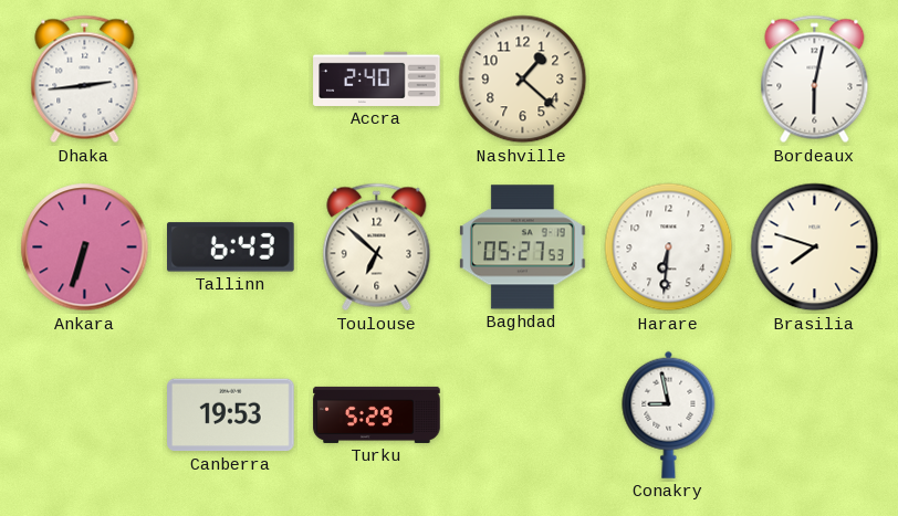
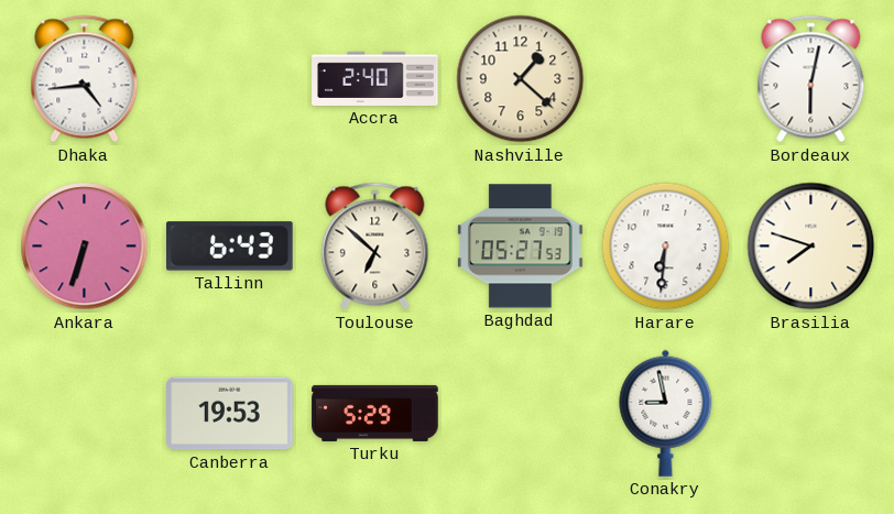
Dhaka: 2:44 -> 4:44
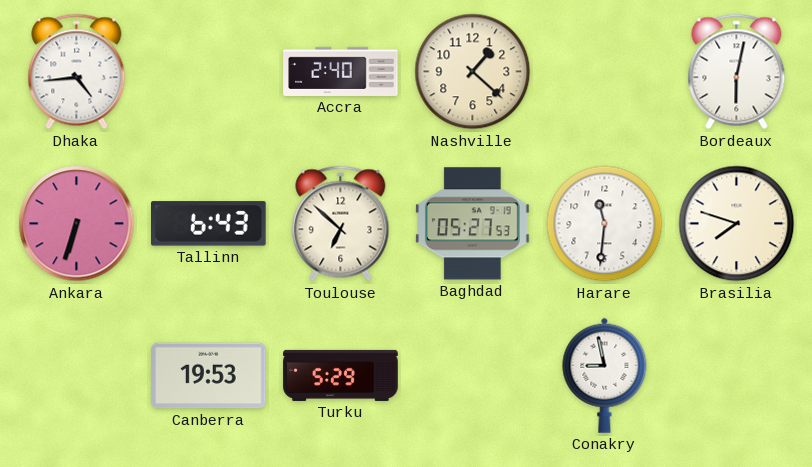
Harare: 6:31 -> 11:31
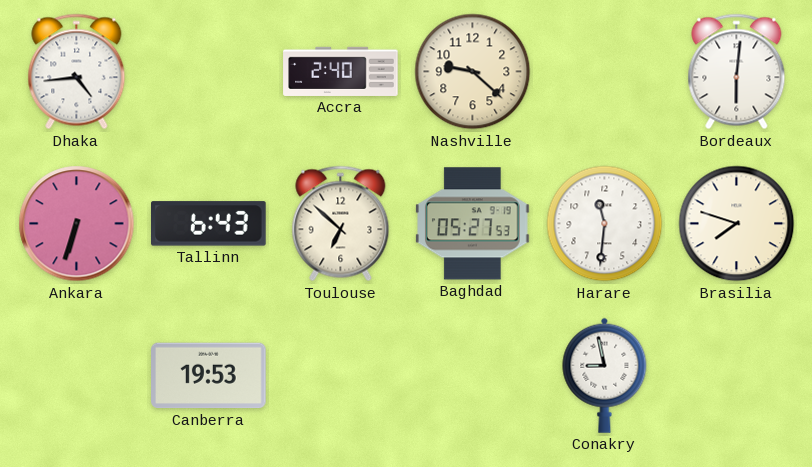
Nashville: 1:22 -> 9:22
Bordeaux: 6:02 -> 6:01
Turku: 5:29 -> none
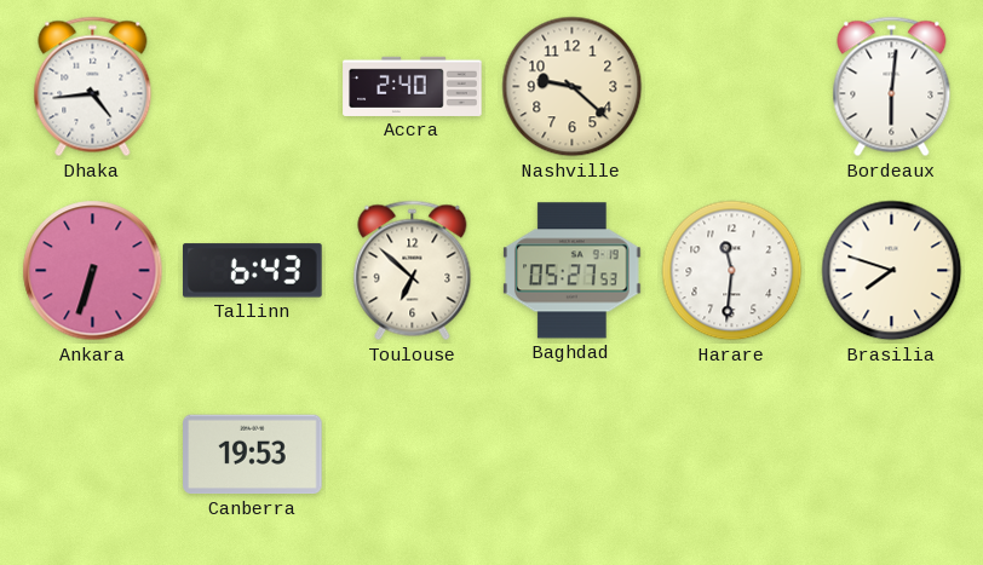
Conakry: 8:58 -> none
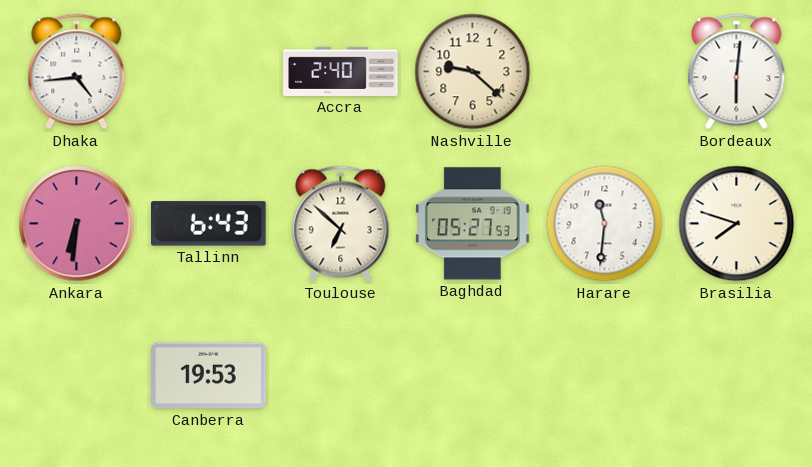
Ankara: 6:33 -> 6:31
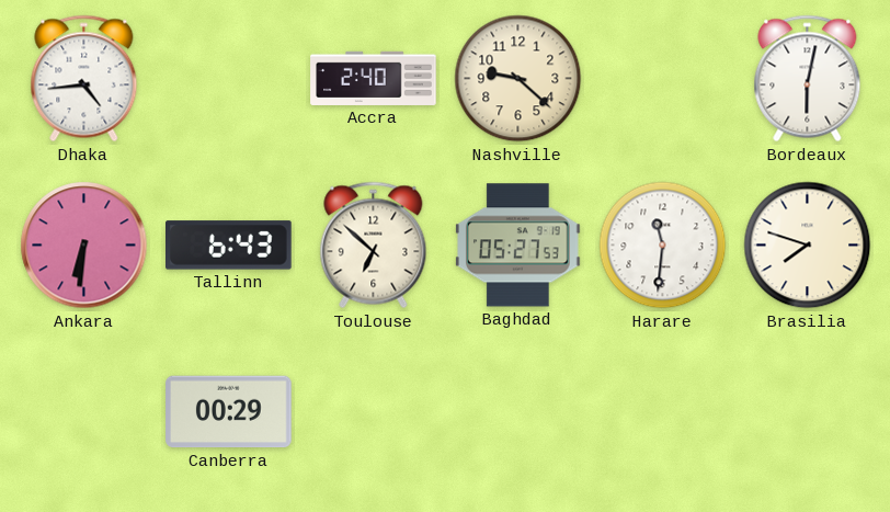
Bordeaux: 6:01 -> 6:02
Canberra: 19:53 -> 00:29
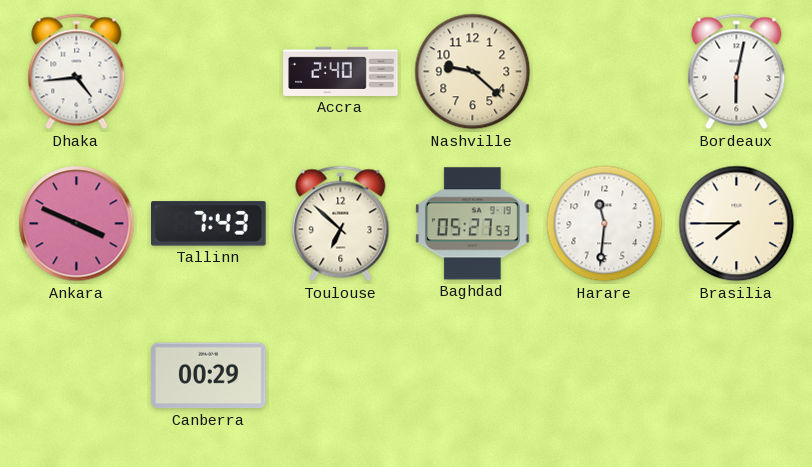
Ankara: 6:31 -> 3:49
Tallinn: 6:43 -> 7:43
Brasilia: 7:48 -> 7:45
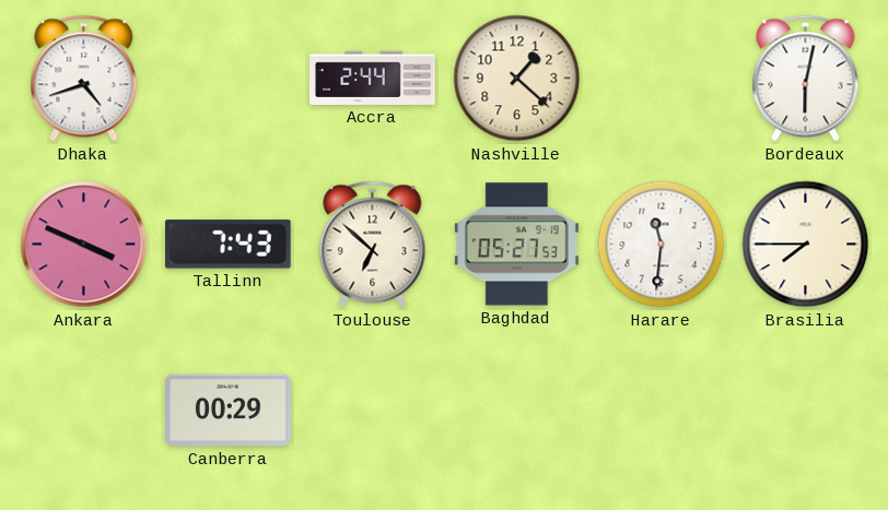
Dhaka: 4:44 -> 4:42
Accra: 2:40 -> 2:44
Nashville: 9:22 -> 1:22
